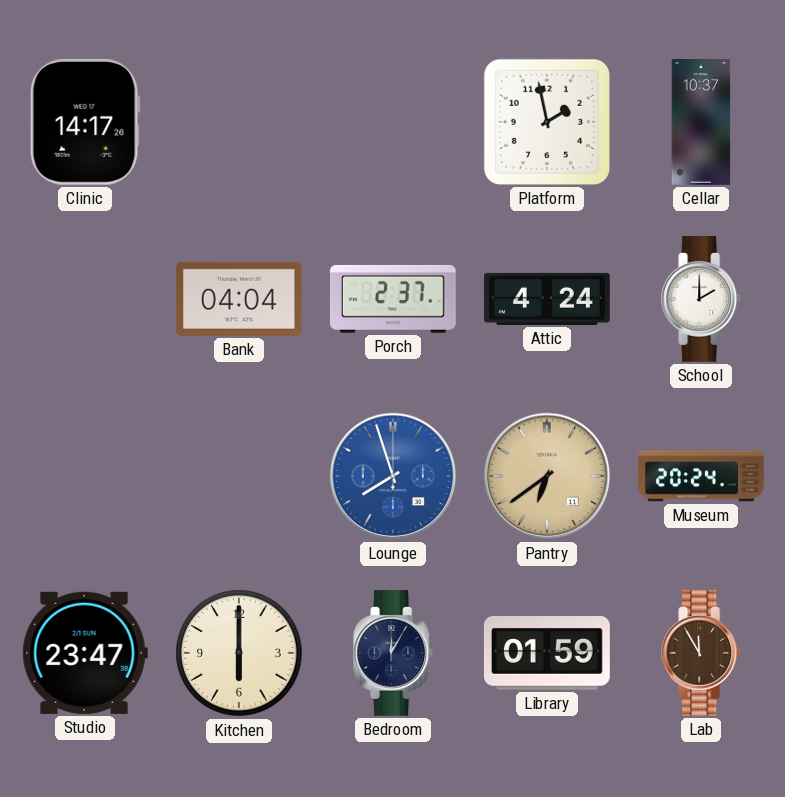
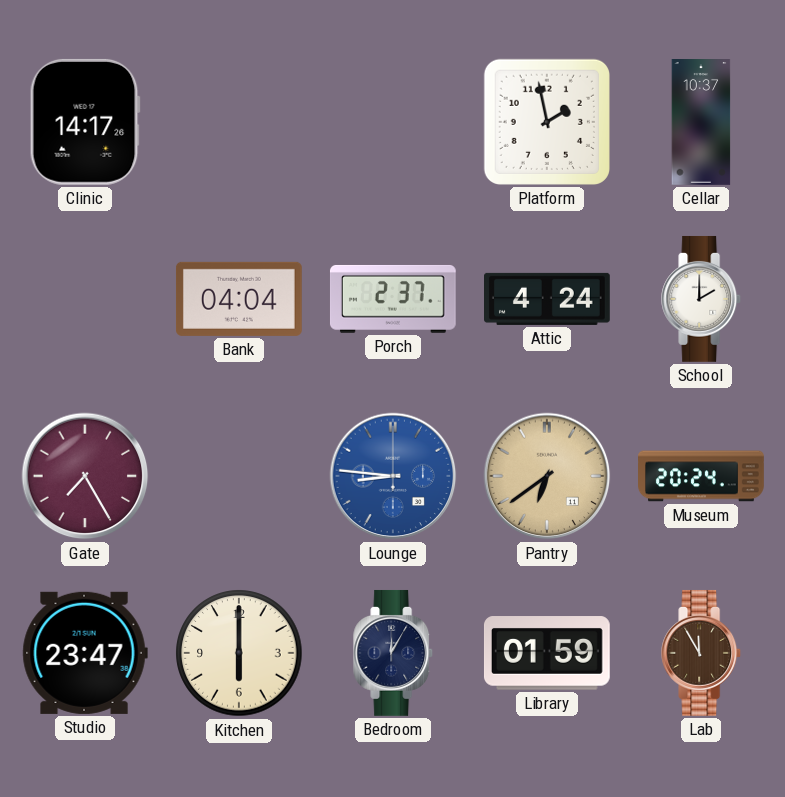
Gate: none -> 7:25
Lounge: 7:57 -> 8:46
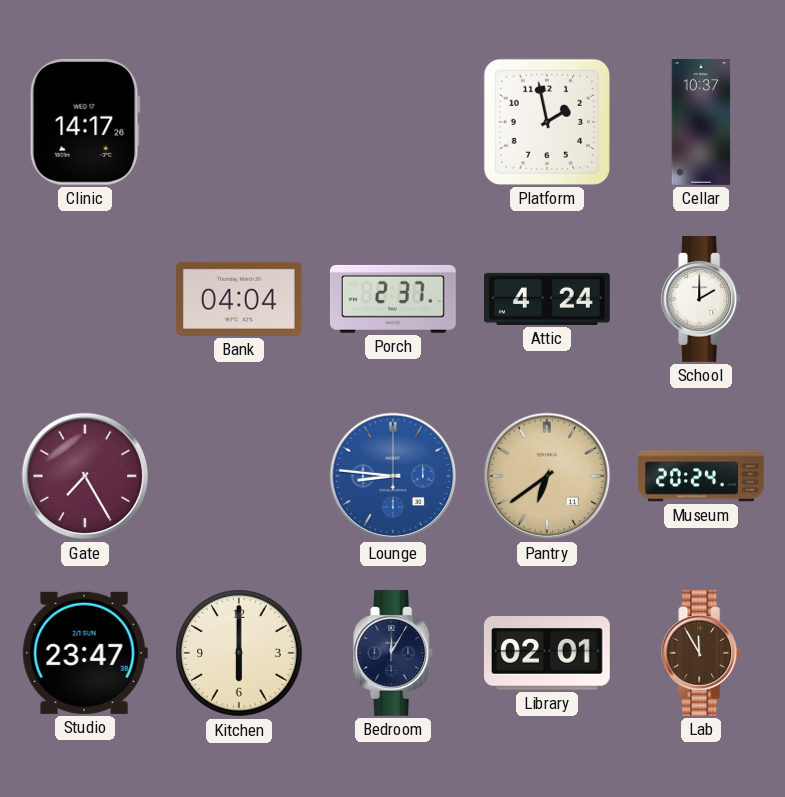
Library: 01:59 -> 02:01
